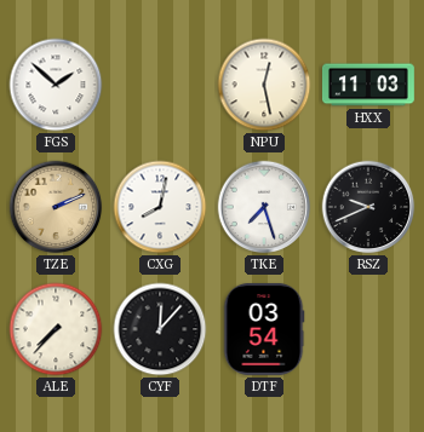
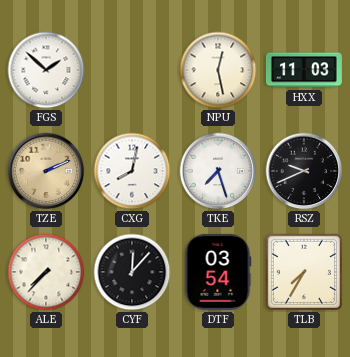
TLB: none -> 7:35
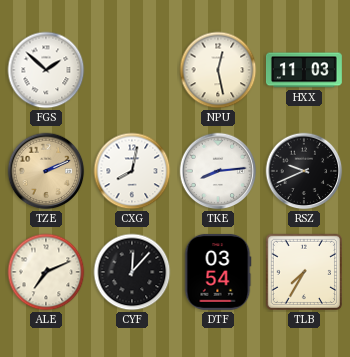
TKE: 7:27 -> 8:14
ALE: 7:37 -> 7:11
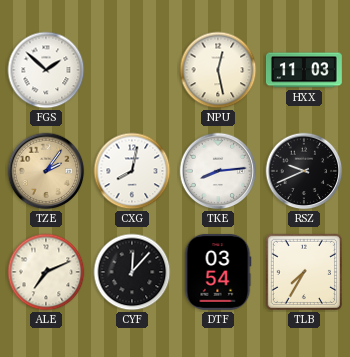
TZE: 2:11 -> 2:06
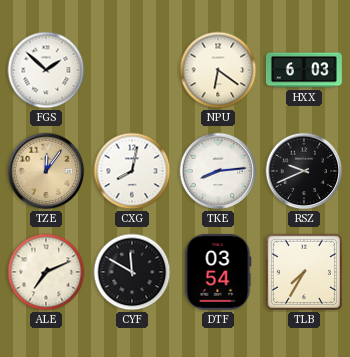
NPU: 12:28 -> 6:21
HXX: 11:03 -> 6:03
TZE: 2:06 -> 12:06
CYF: 12:07 -> 11:50
